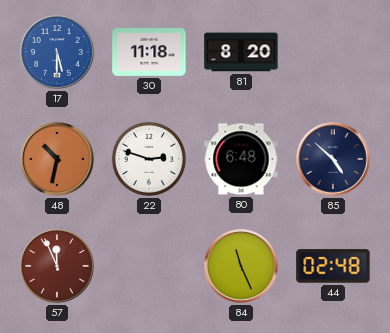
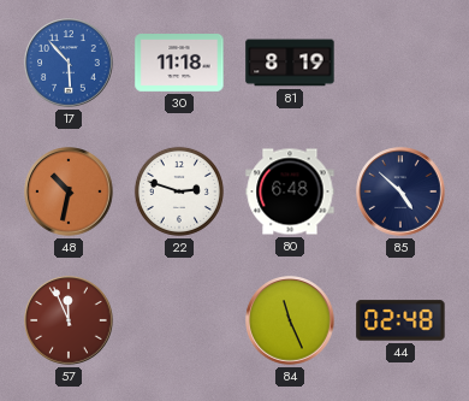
17: 5:30 -> 5:53
81: 8:20 -> 8:19
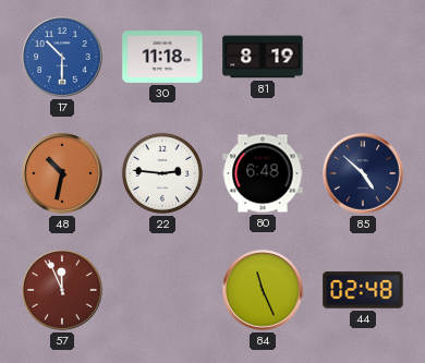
17: 5:53 -> 10:30
22: 2:48 -> 2:46
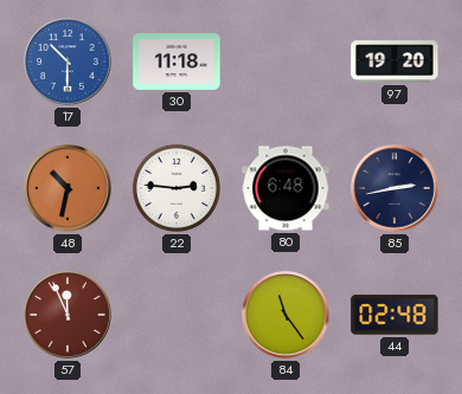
81: 8:19 -> none
97: none -> 19:20
85: 4:52 -> 2:43
84: 11:26 -> 11:24
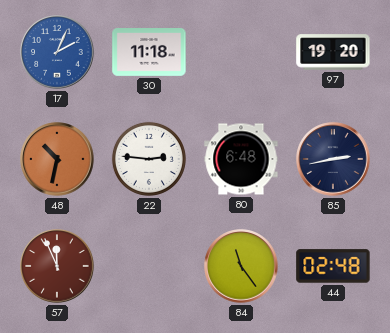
17: 10:30 -> 2:04
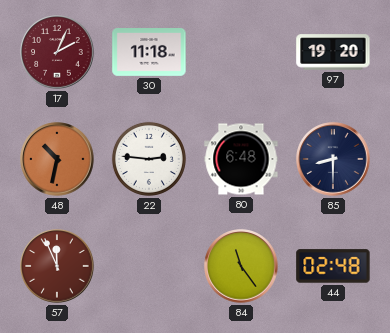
17 dial: blue -> burgundy
85: 2:43 -> 8:30
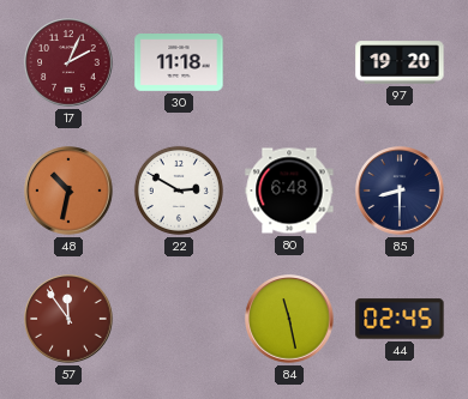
22: 2:46 -> 2:50
57: 11:56 -> 11:54
84: 11:24 -> 11:28
44: 02:48 -> 02:45
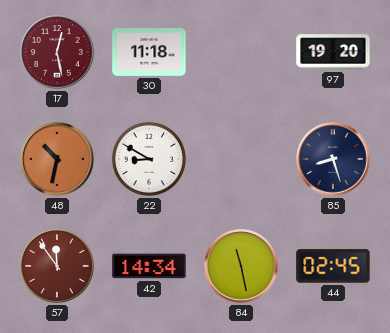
17: 2:04 -> 12:28
22: 2:50 -> 8:50
80: 6:48 -> none
85: 8:30 -> 8:27
42: none -> 14:34
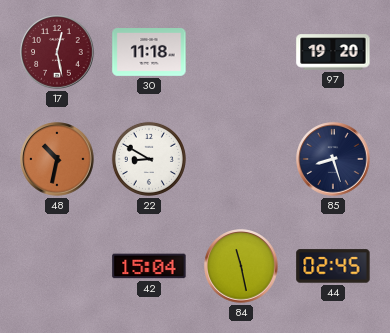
57: 11:54 -> none
42: 14:34 -> 15:04
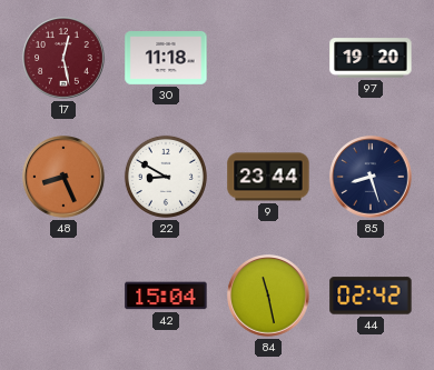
48: 10:32 -> 8:26
9: none -> 23:44
44: 02:45 -> 02:42
